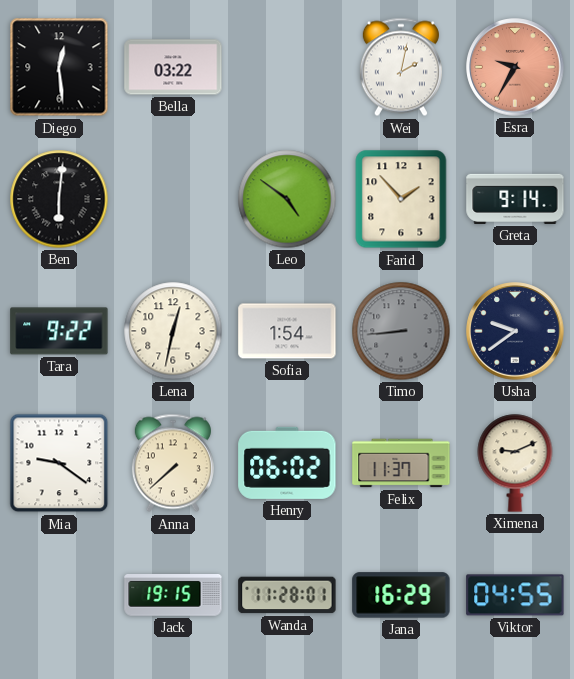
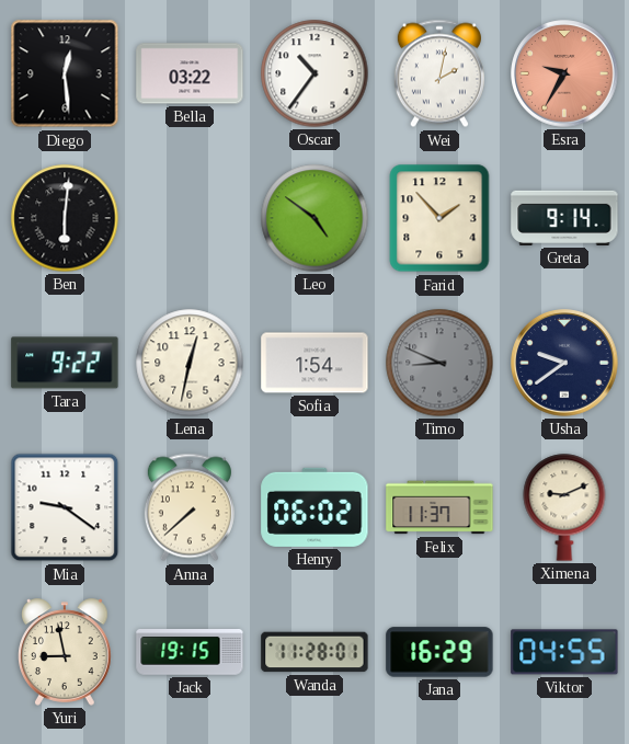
Oscar: none -> 10:36
Timo: 8:44 -> 8:49
Yuri: none -> 8:58
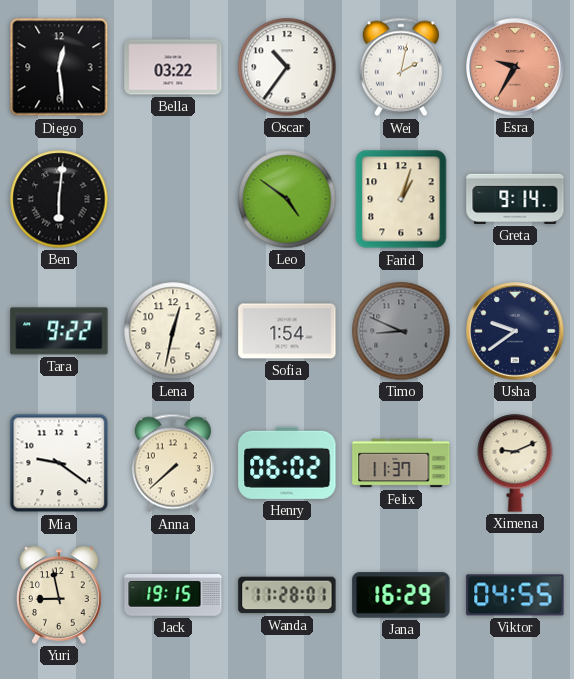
Farid: 1:53 -> 1:03
